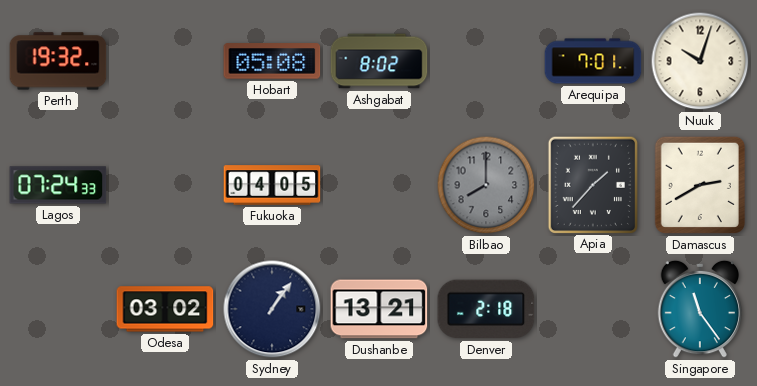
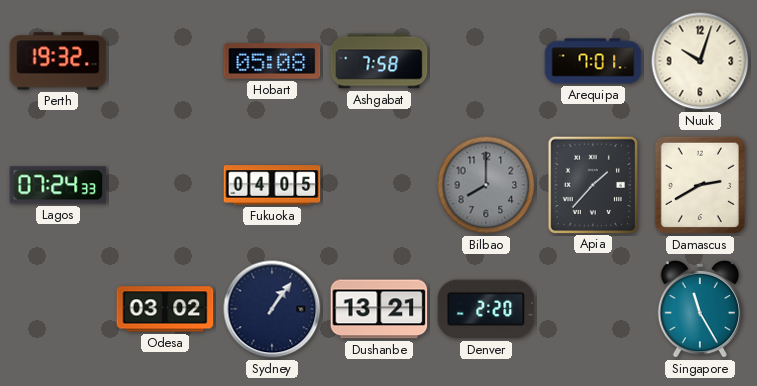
Ashgabat: 8:02 -> 7:58
Denver: 2:18 -> 2:20
Singapore: 11:24 -> 11:25
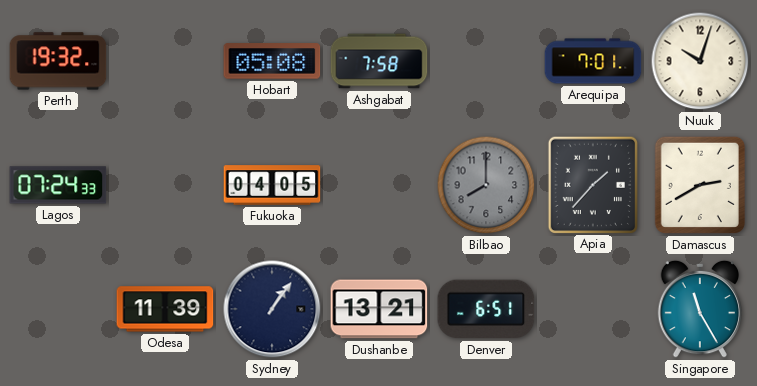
Odesa: 03:02 -> 11:39
Denver: 2:20 -> 6:51
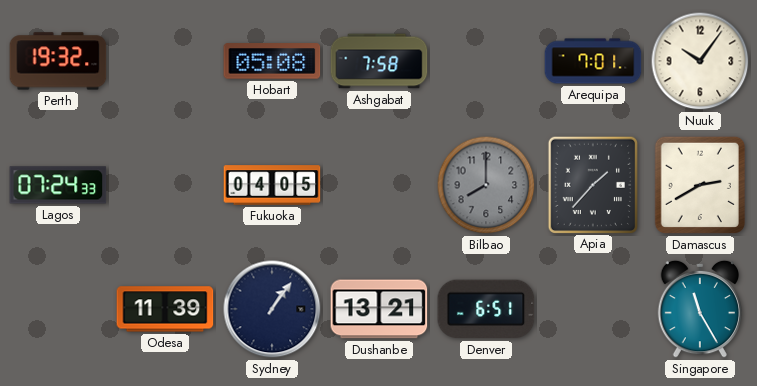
Nuuk: 10:03 -> 10:06
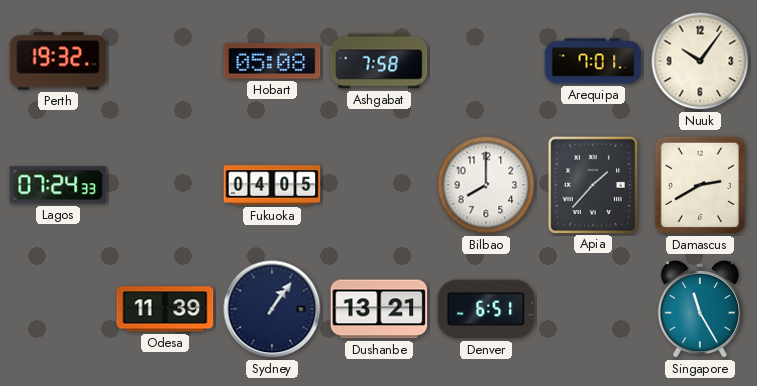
Bilbao dial: grey -> white
